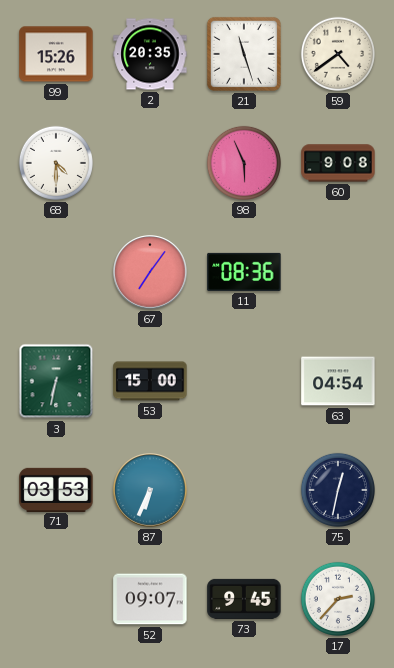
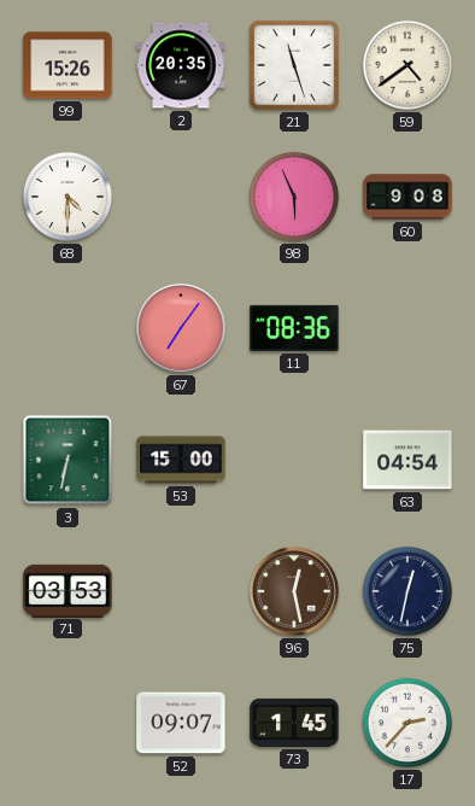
87: 6:34 -> none
96: none -> 12:28
73: 9:45 -> 1:45
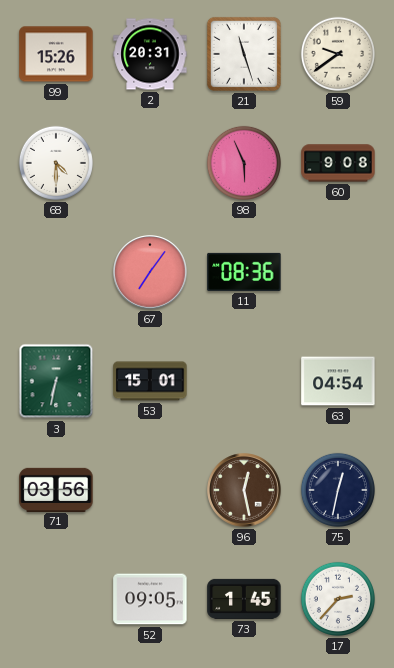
2: 20:35 -> 20:31
59: 4:39 -> 9:39
53: 15:00 -> 15:01
71: 03:53 -> 03:56
52: 09:07 -> 09:05
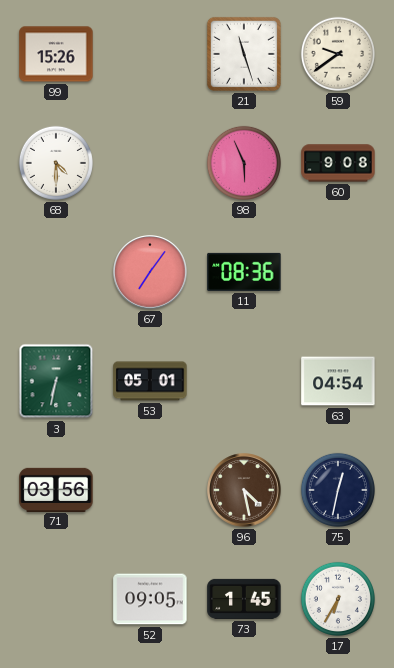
2: 20:31 -> none
53: 15:01 -> 05:01
96: 12:28 -> 4:28
17: 2:37 -> 6:35
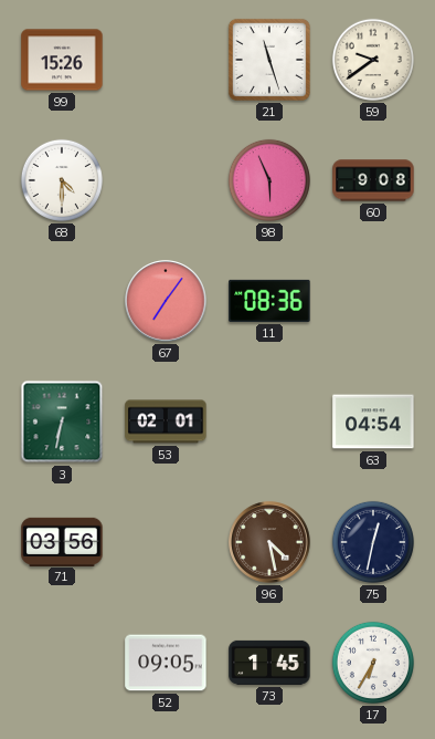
53: 05:01 -> 02:01
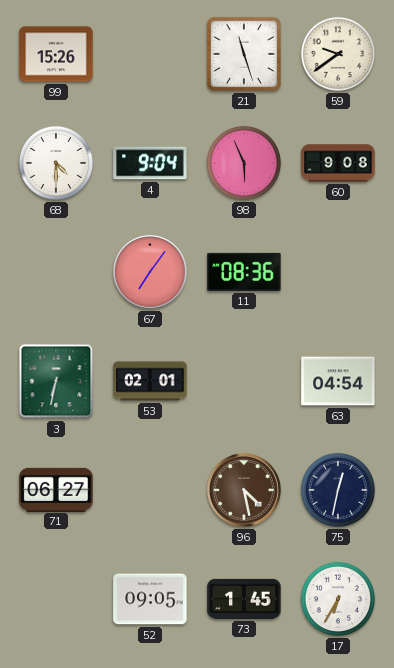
4: none -> 9:04
71: 03:56 -> 06:27
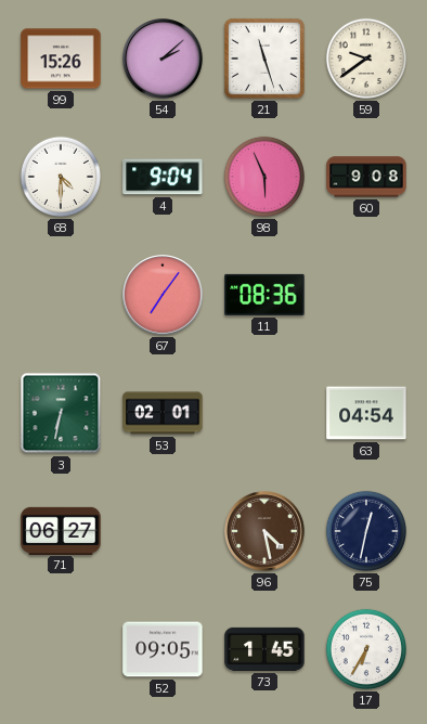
54: none -> 2:08
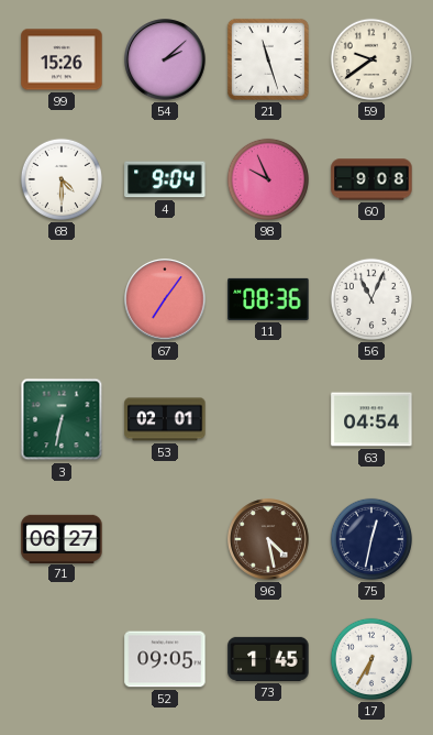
98: 5:56 -> 9:56
56: none -> 11:04
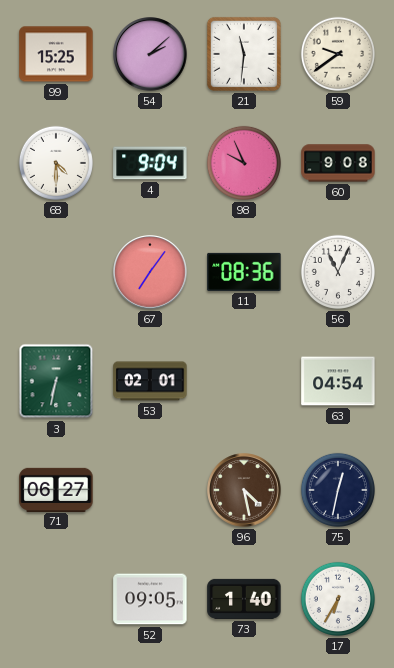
99: 15:26 -> 15:25
21: 11:27 -> 11:31
73: 1:45 -> 1:40
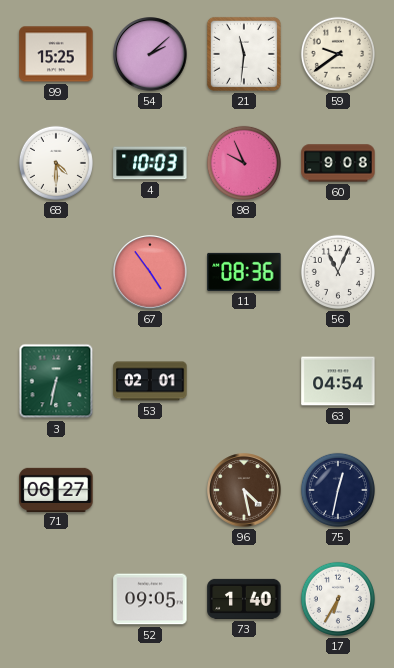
4: 9:04 -> 10:03
67: 7:06 -> 4:54
